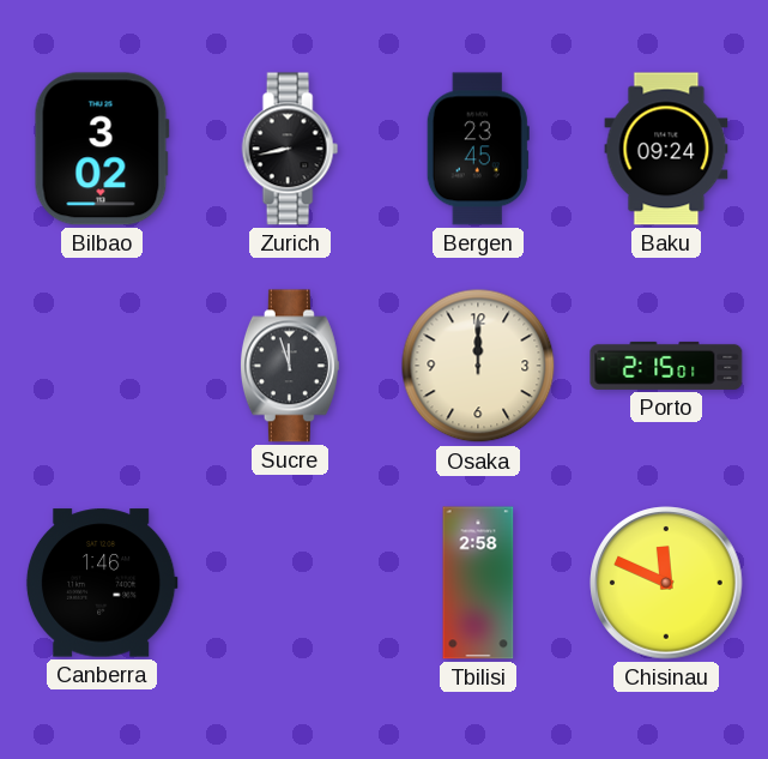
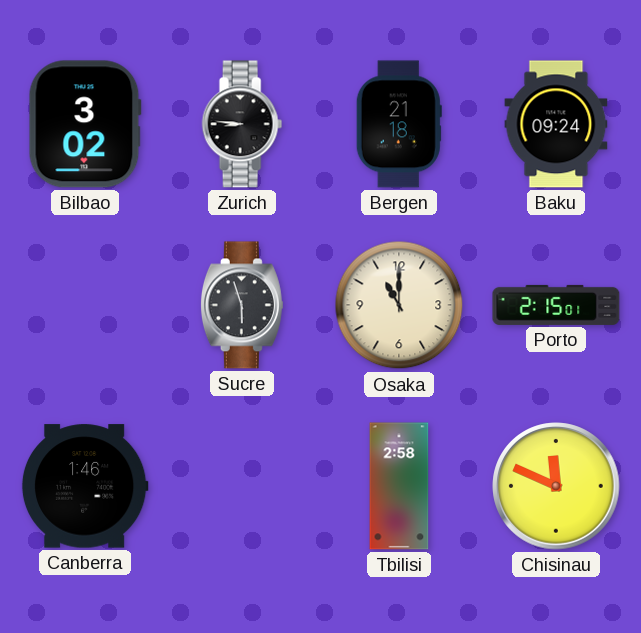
Zurich: 8:43 -> 8:46
Bergen: 23:45 -> 21:18
Sucre: 11:57 -> 5:57
Osaka: 12:00 -> 11:00
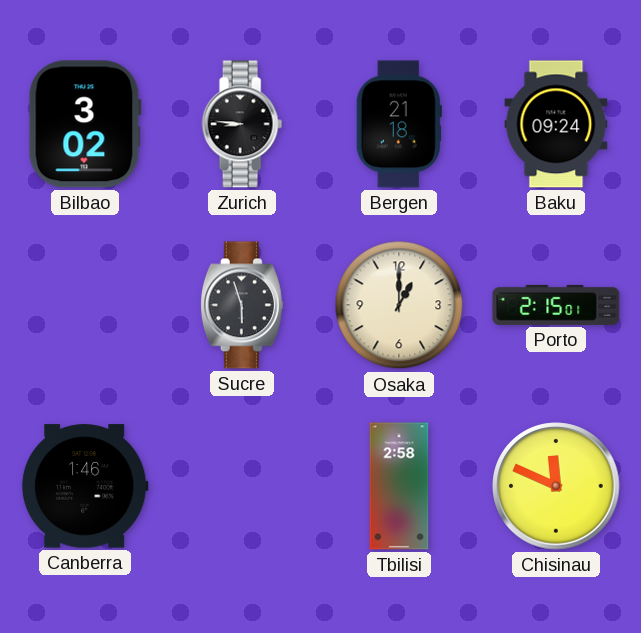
Osaka: 11:00 -> 1:00
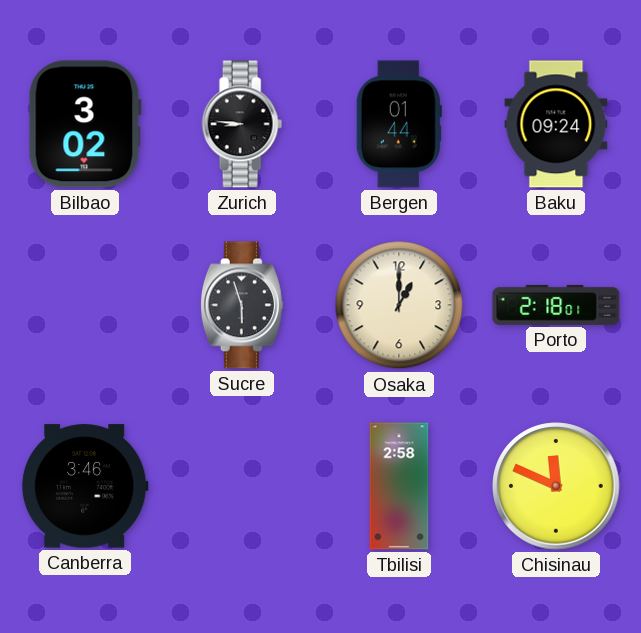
Bergen: 21:18 -> 01:44
Porto: 2:15 -> 2:18
Canberra: 1:46 -> 3:46
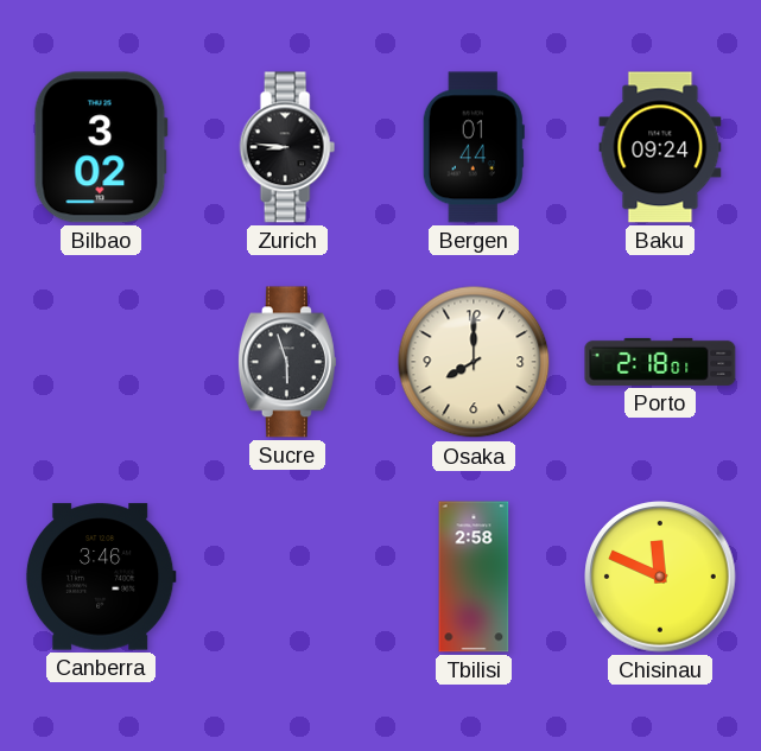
Osaka: 1:00 -> 8:00
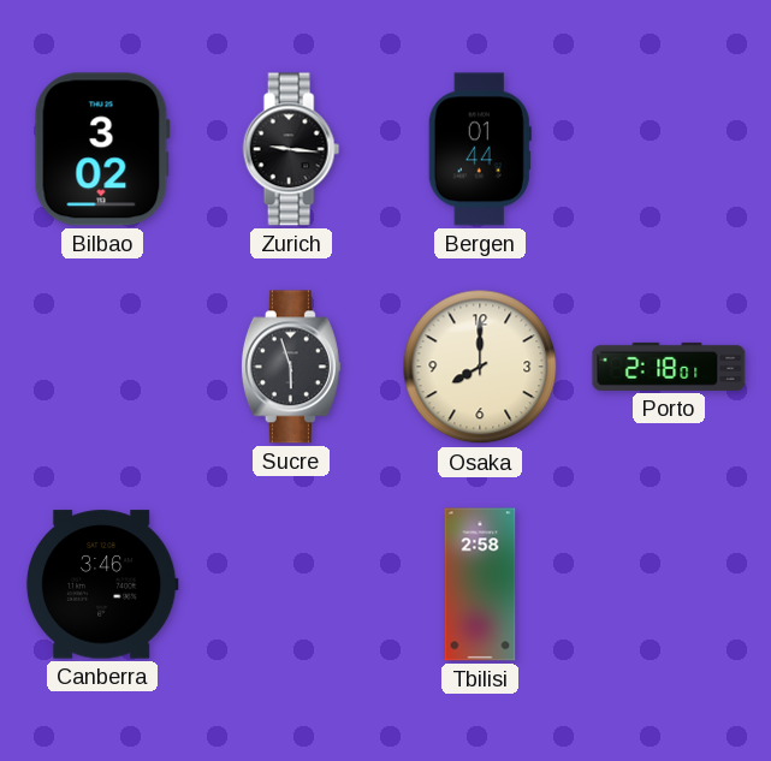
Zurich: 8:46 -> 9:16
Baku: 09:24 -> none
Chisinau: 11:49 -> none
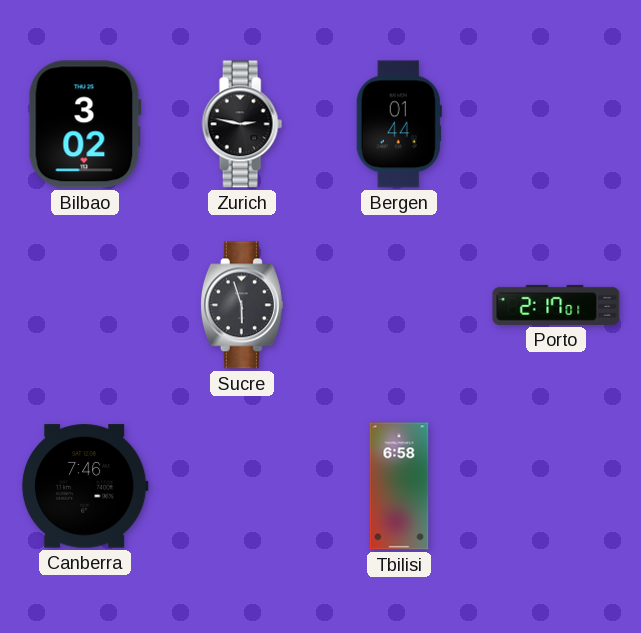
Zurich: 9:16 -> 2:47
Osaka: 8:00 -> none
Porto: 2:18 -> 2:17
Canberra: 3:46 -> 7:46
Tbilisi: 2:58 -> 6:58
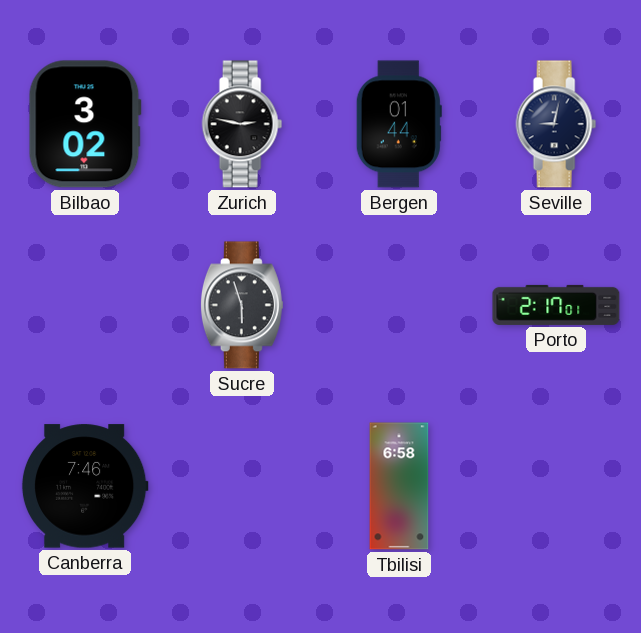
Seville: none -> 9:02
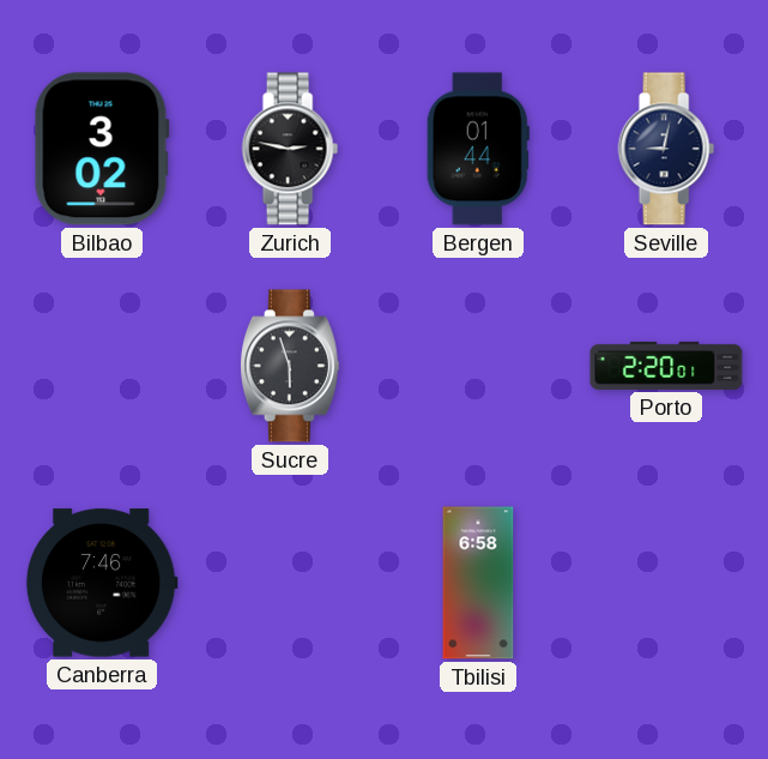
Porto: 2:17 -> 2:20
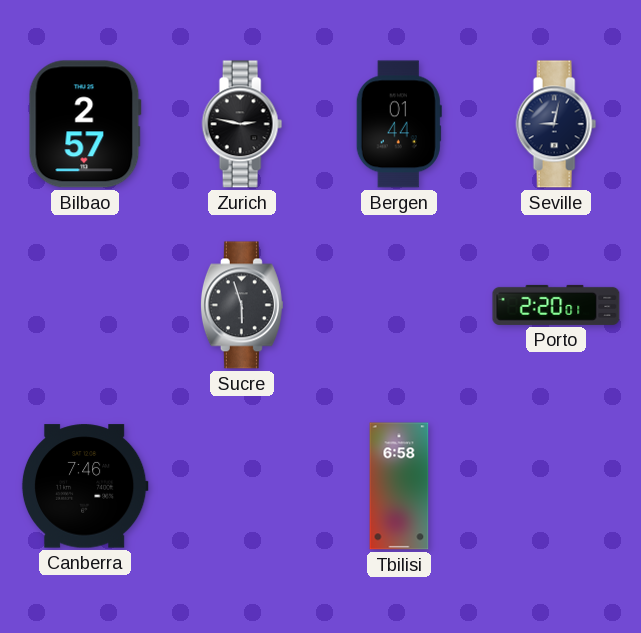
Bilbao: 3:02 -> 2:57
